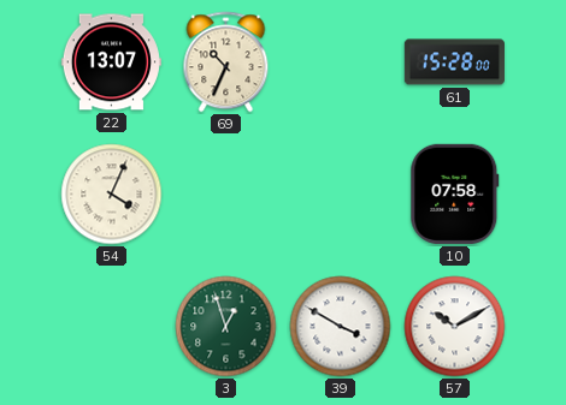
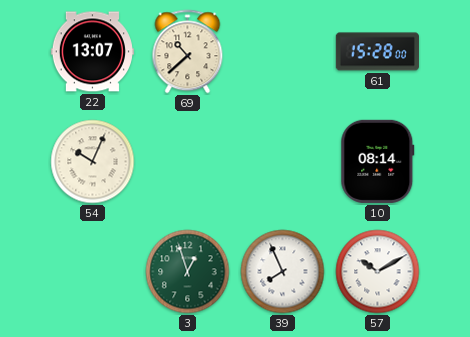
69: 10:34 -> 10:38
54: 4:04 -> 10:04
10: 07:58 -> 08:14
39: 3:50 -> 7:56
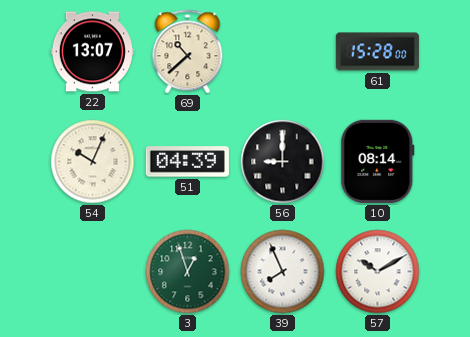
51: none -> 04:39
56: none -> 9:00
